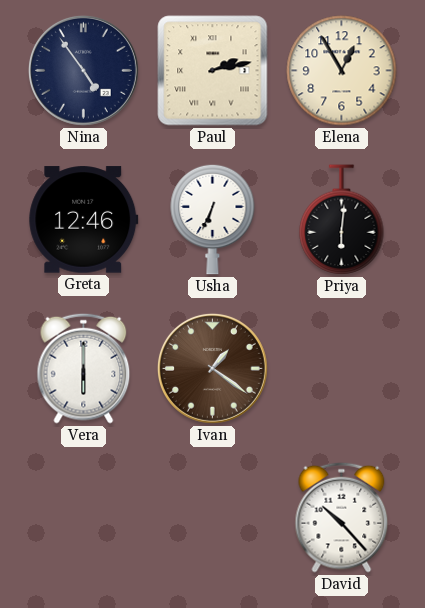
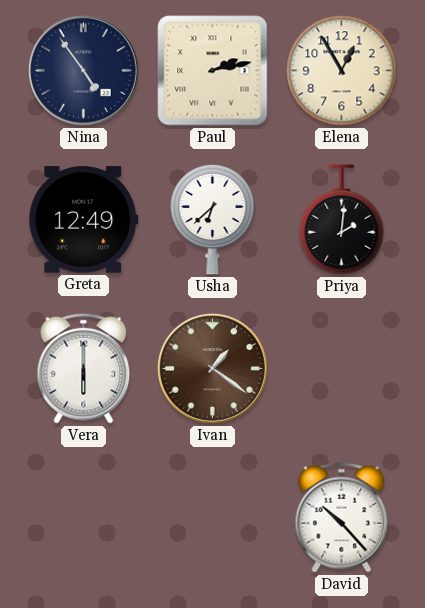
Greta: 12:46 -> 12:49
Usha: 6:34 -> 6:38
Priya: 6:01 -> 2:01
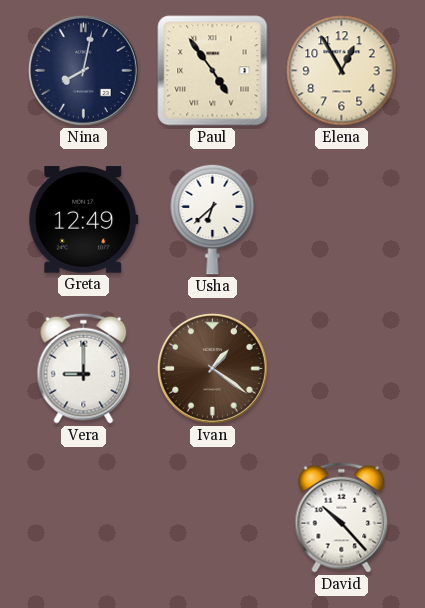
Nina: 4:54 -> 8:02
Paul: 2:13 -> 4:54
Priya: 2:01 -> none
Vera: 6:00 -> 9:00
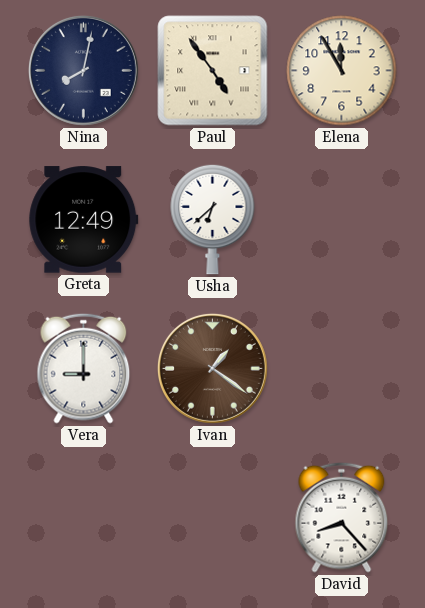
Elena: 12:55 -> 11:55
David: 10:23 -> 8:23
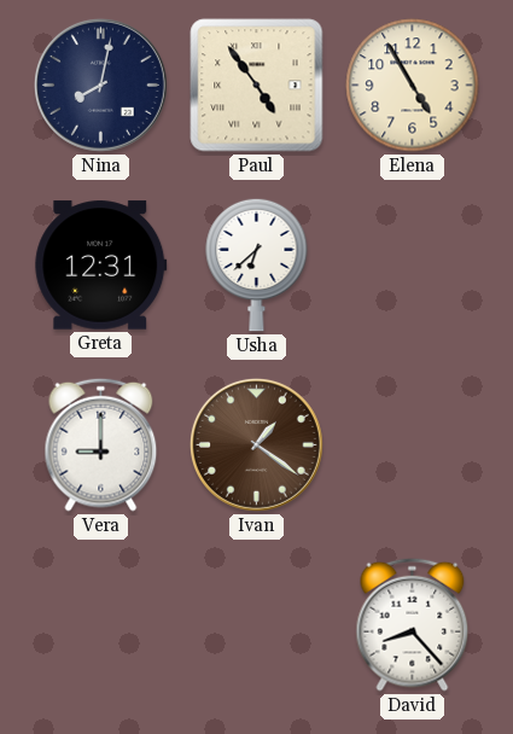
Elena: 11:55 -> 4:55
Greta: 12:49 -> 12:31
